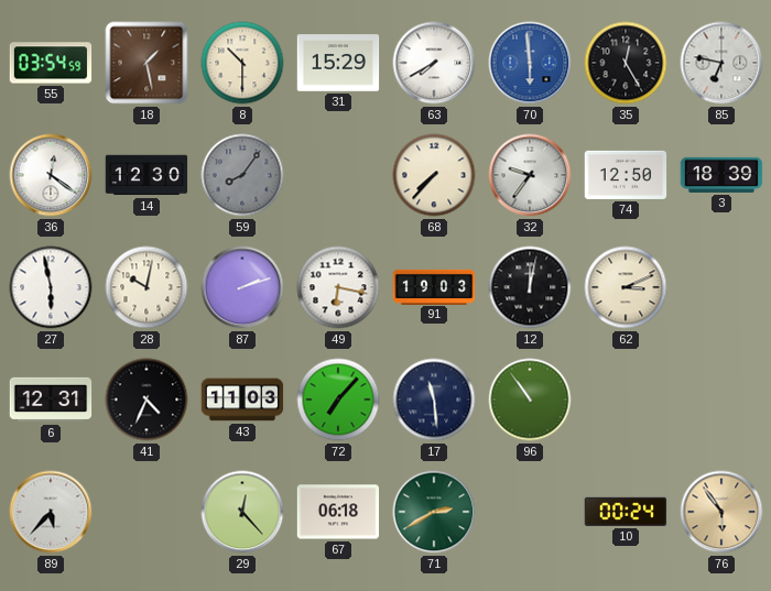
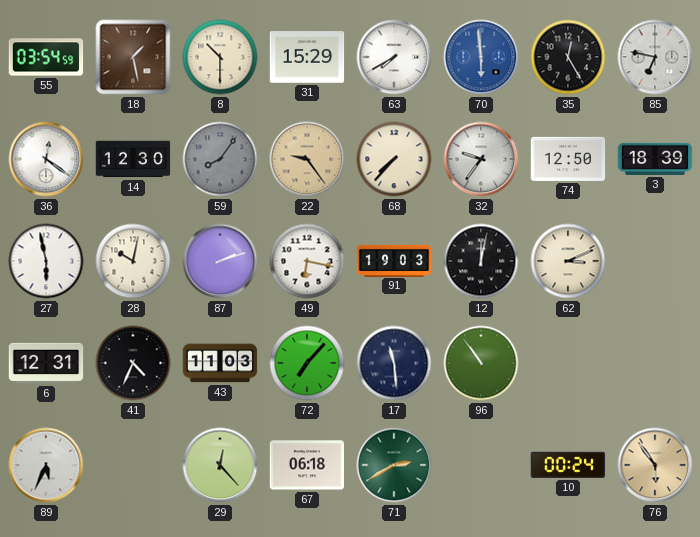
22: none -> 9:24
89: 5:37 -> 5:34
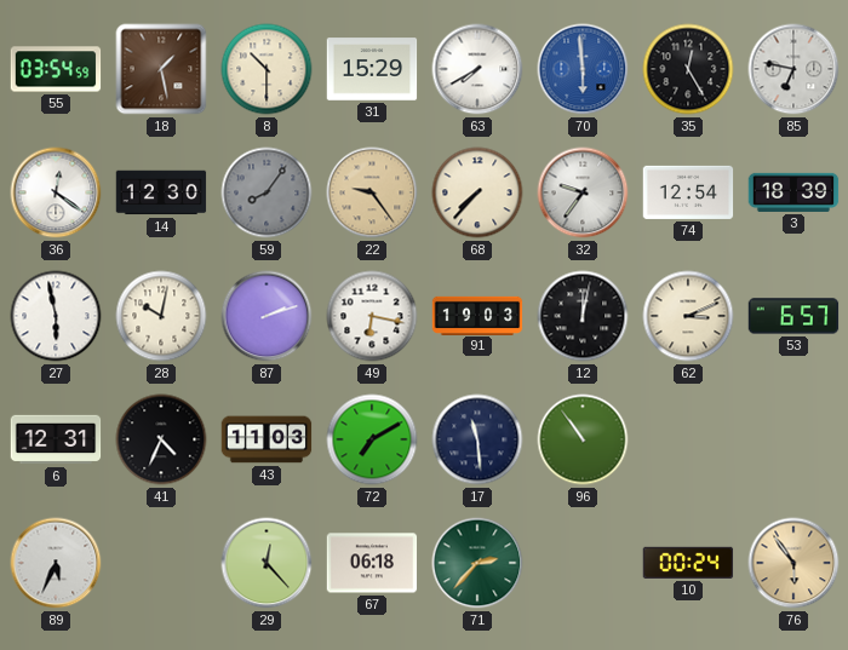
74: 12:50 -> 12:54
53: none -> 6:57
72: 7:07 -> 7:10
71: 2:40 -> 2:37
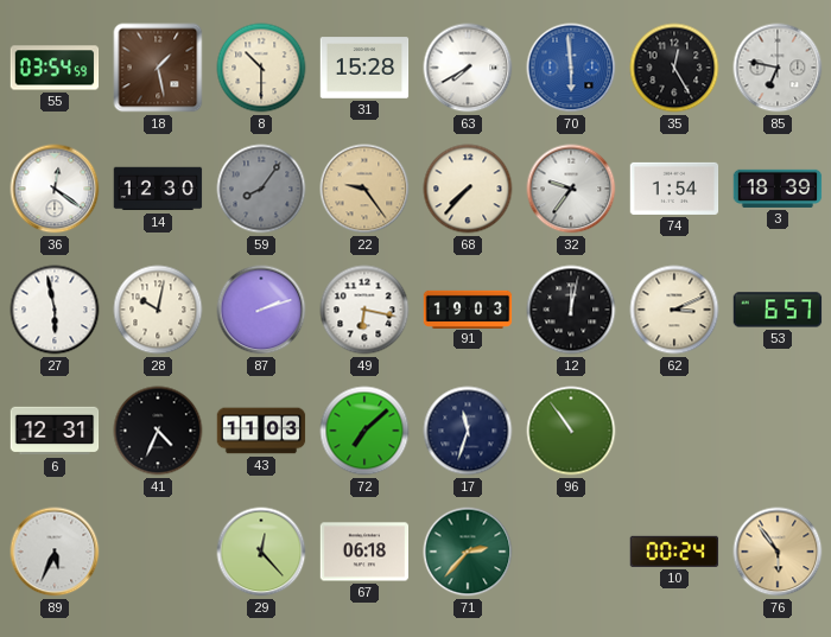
31: 15:29 -> 15:28
74: 12:54 -> 1:54
72: 7:10 -> 7:08
17: 11:29 -> 11:33
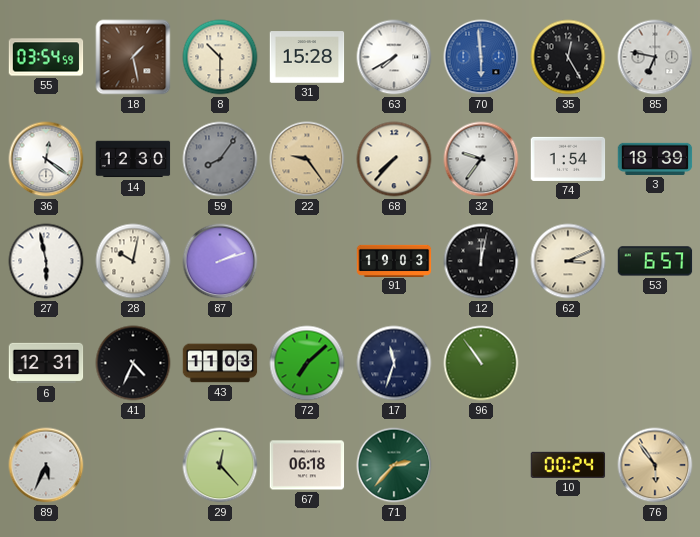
49: 6:17 -> none
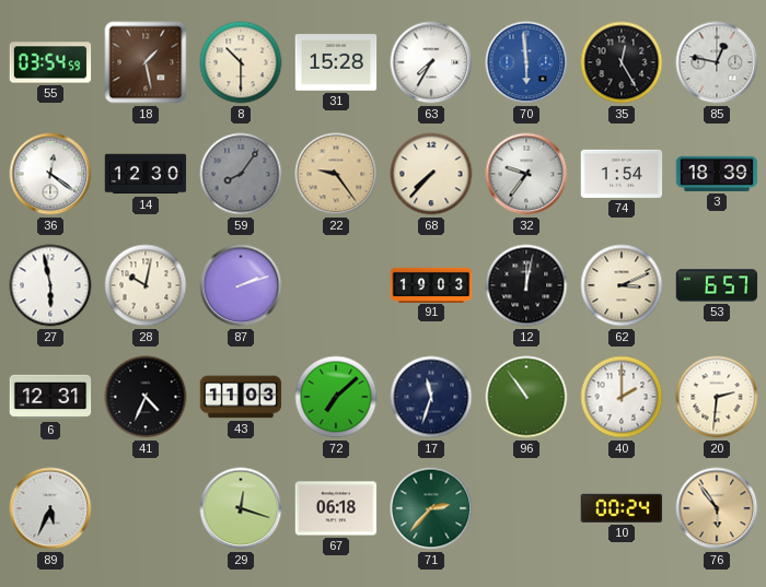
63: 7:40 -> 7:35
85: 6:47 -> 12:47
40: none -> 2:00
20: none -> 2:31
29: 12:23 -> 12:18
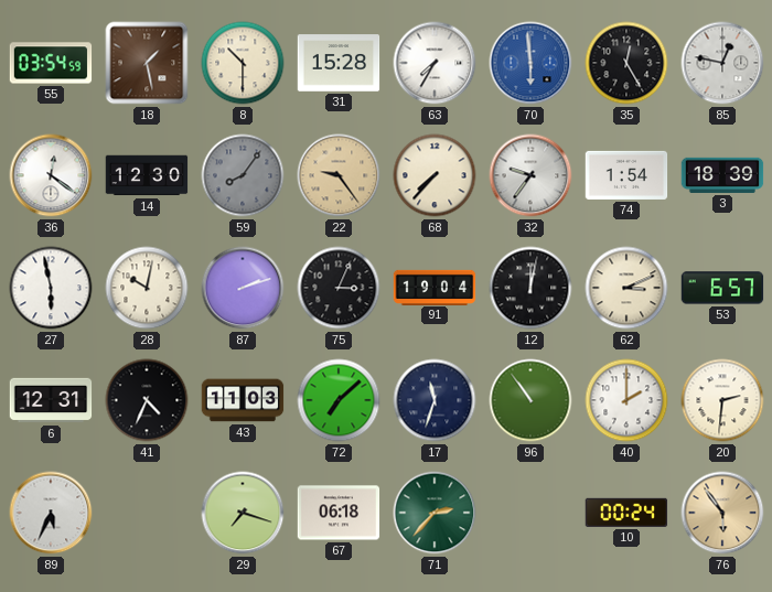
75: none -> 3:04
91: 19:03 -> 19:04
29: 12:18 -> 7:18
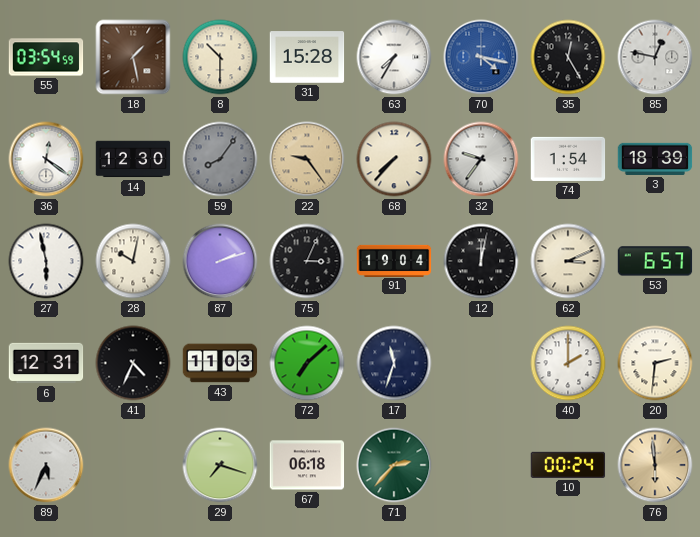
70: 5:59 -> 4:17
96: 10:54 -> none
76: 5:54 -> 5:59
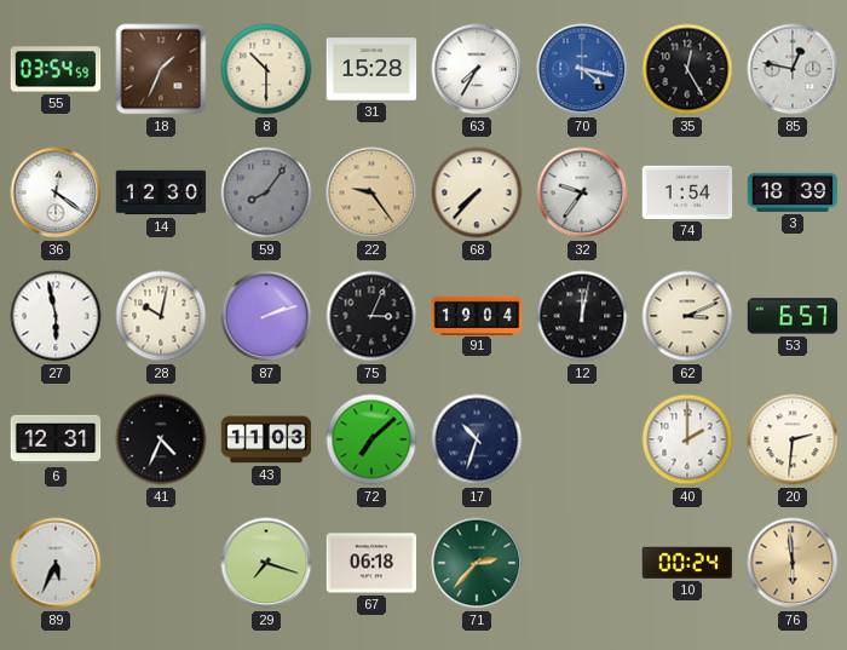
18: 1:28 -> 1:34
17: 11:33 -> 10:33
